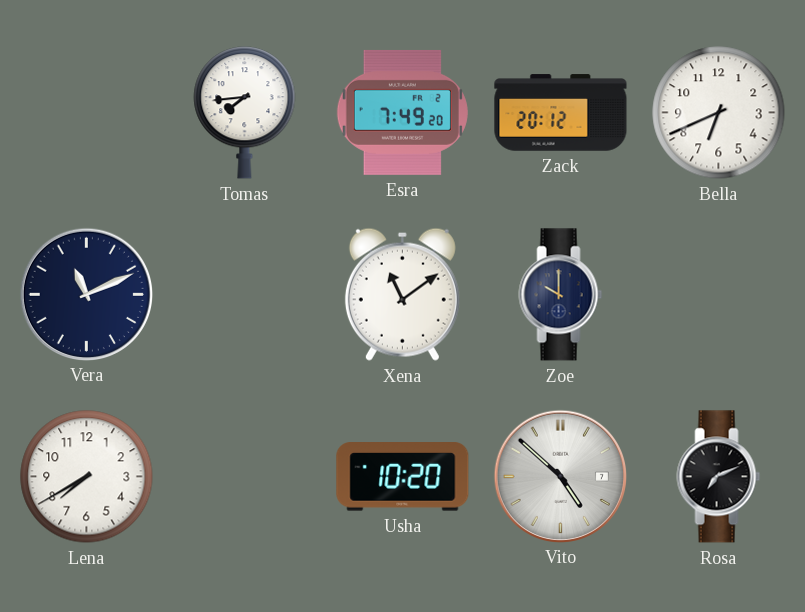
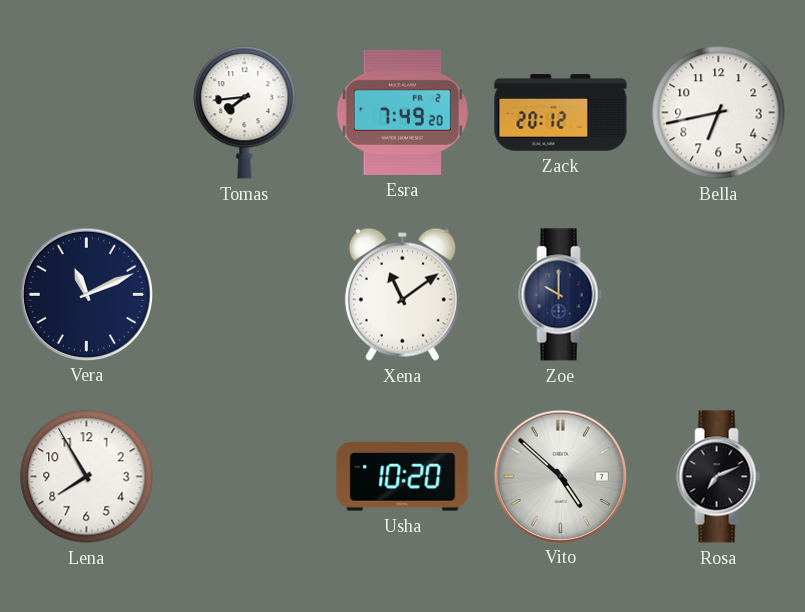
Bella: 6:41 -> 6:43
Lena: 7:40 -> 7:55
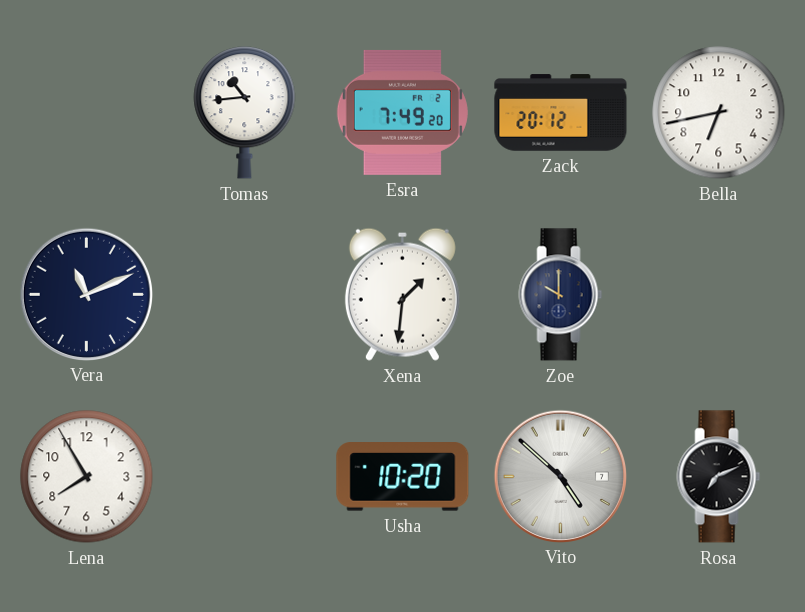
Tomas: 7:44 -> 10:44
Xena: 11:09 -> 1:31
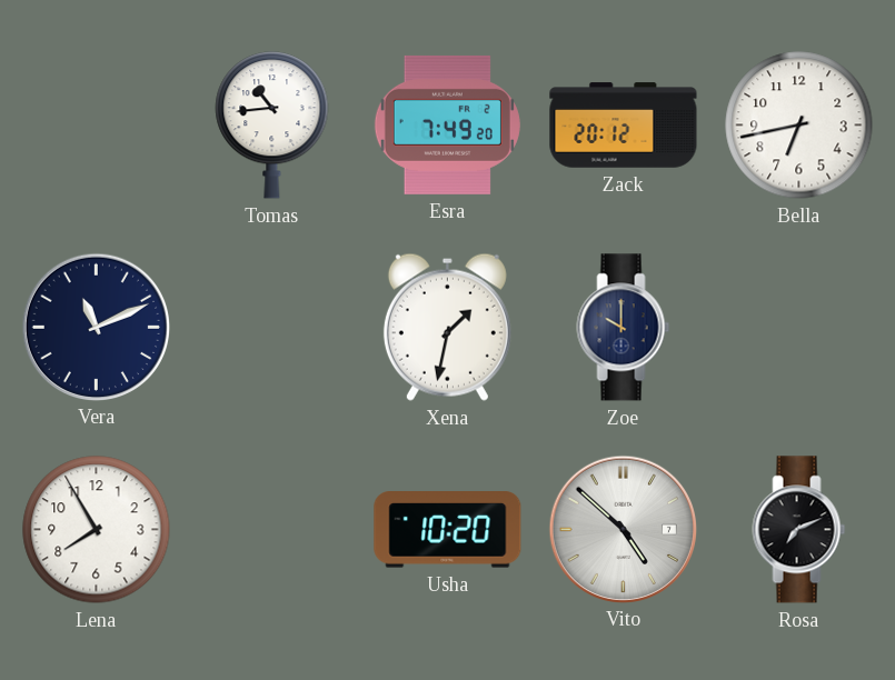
Xena: 1:31 -> 1:32
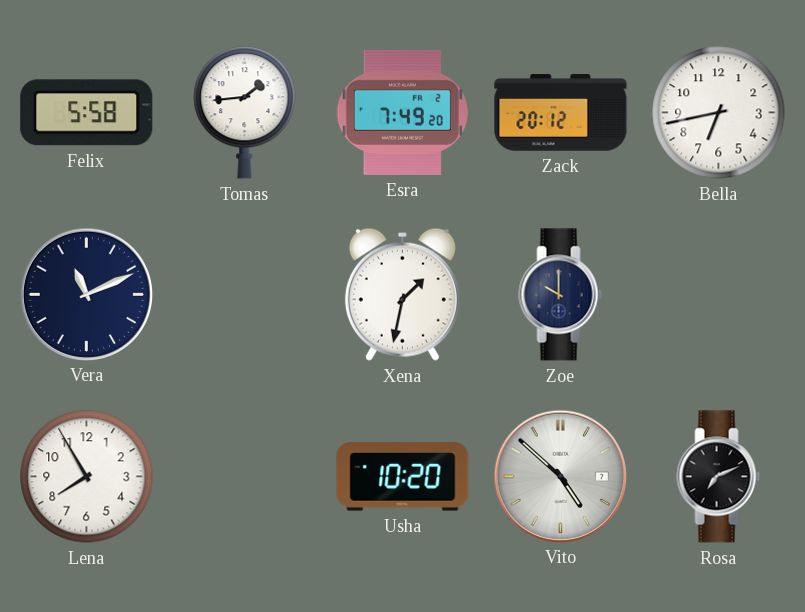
Felix: none -> 5:58
Tomas: 10:44 -> 1:44
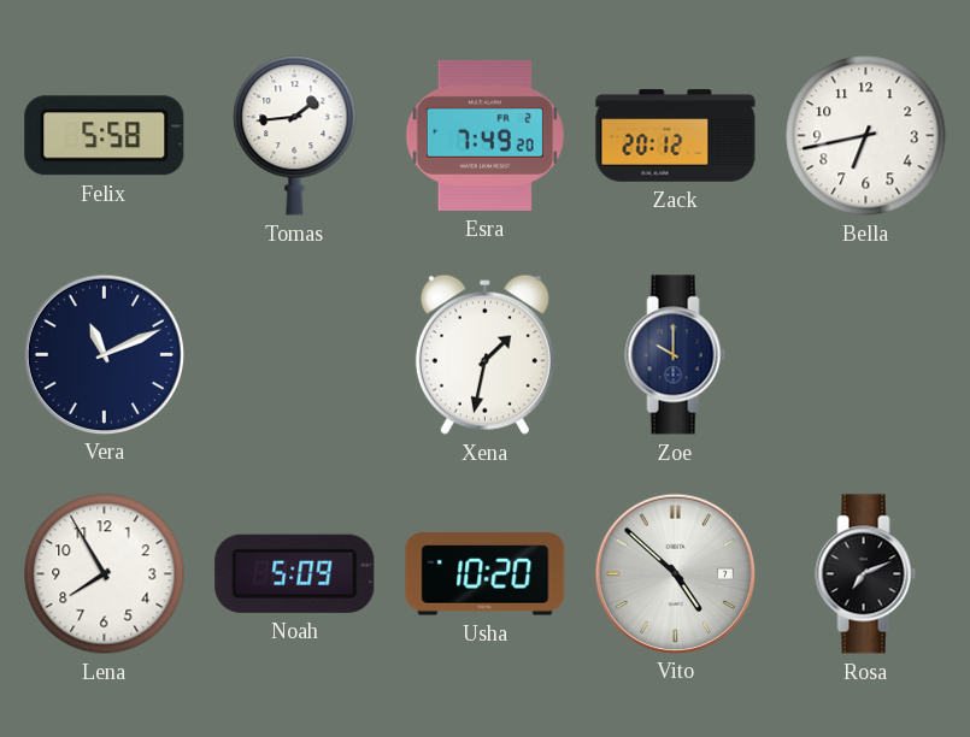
Noah: none -> 5:09
